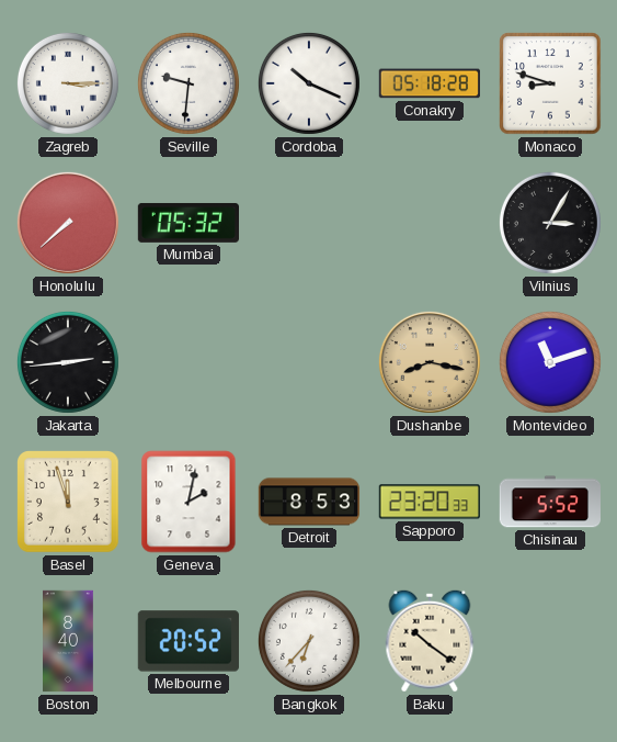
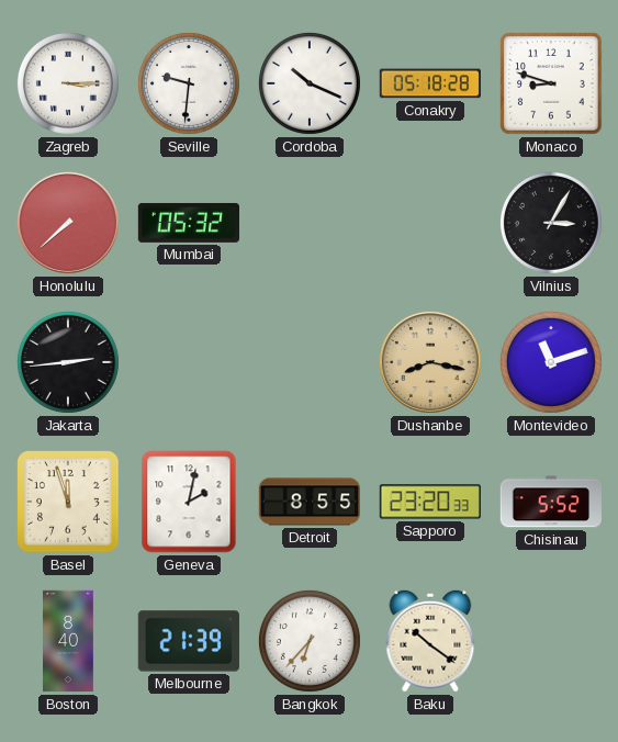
Detroit: 8:53 -> 8:55
Melbourne: 20:52 -> 21:39
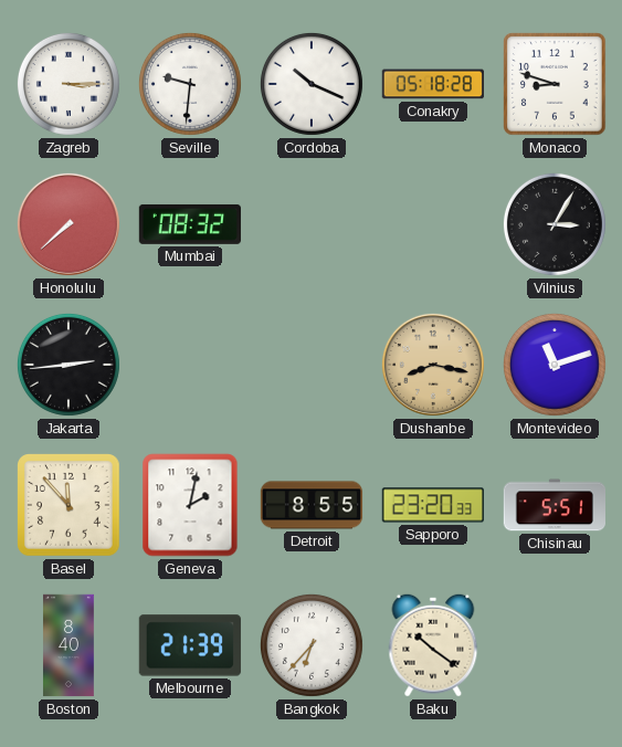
Mumbai: 05:32 -> 08:32
Basel: 11:57 -> 11:53
Chisinau: 5:52 -> 5:51
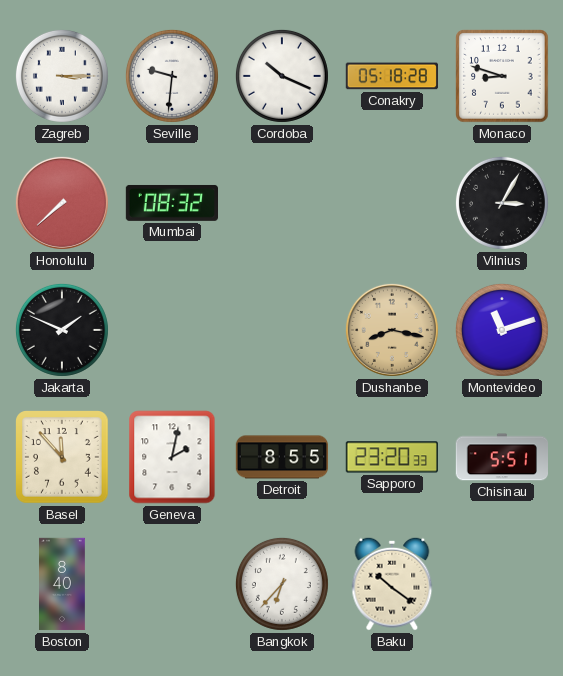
Jakarta: 2:44 -> 1:49
Melbourne: 21:39 -> none
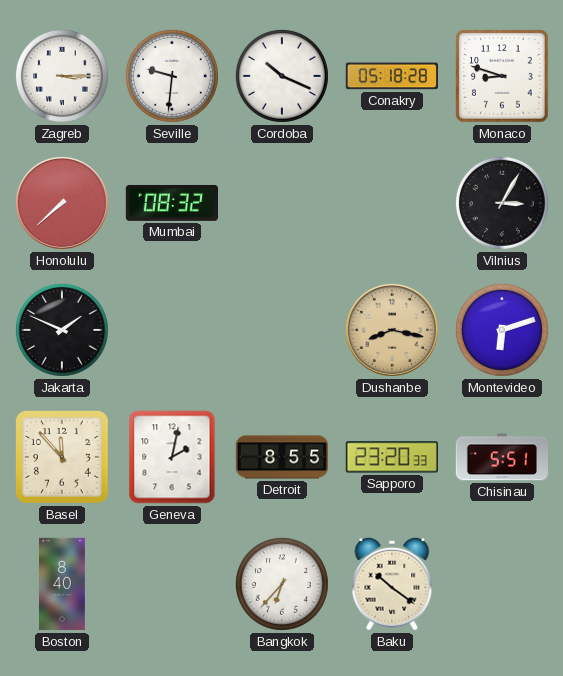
Montevideo: 11:12 -> 6:12
